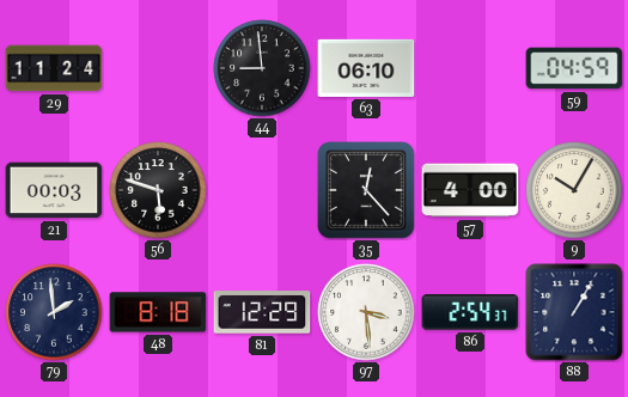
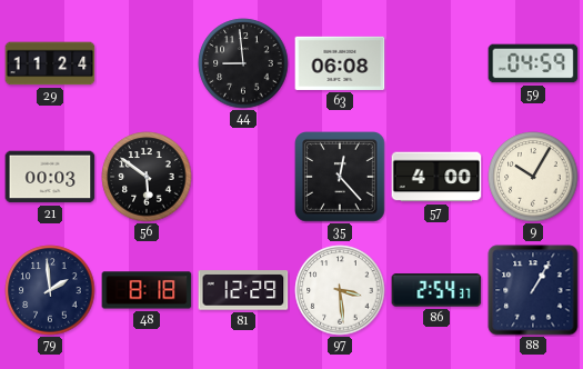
63: 06:10 -> 06:08
56: 5:48 -> 5:51
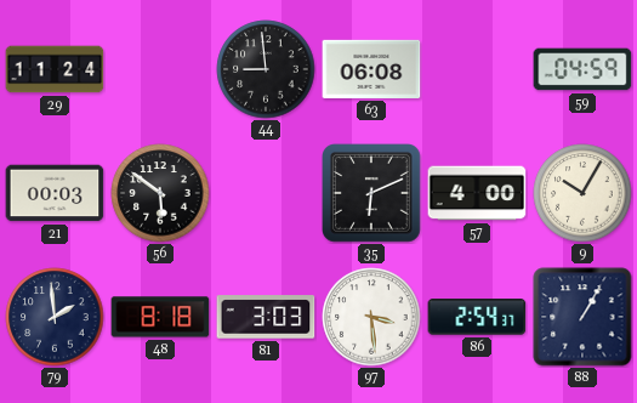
35: 12:23 -> 6:11
81: 12:29 -> 3:03
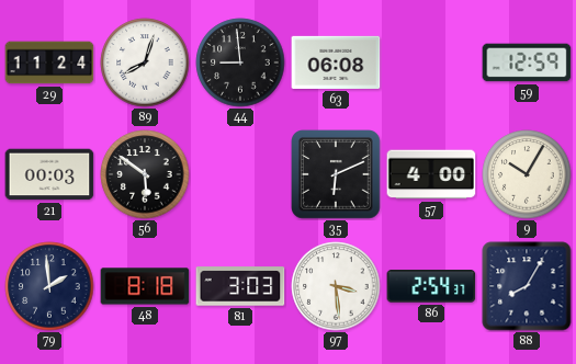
89: none -> 8:03
59: 04:59 -> 12:59
88: 1:05 -> 8:05
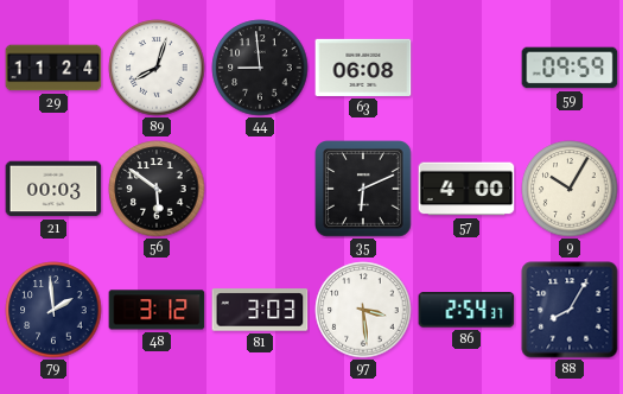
59: 12:59 -> 09:59
48: 8:18 -> 3:12
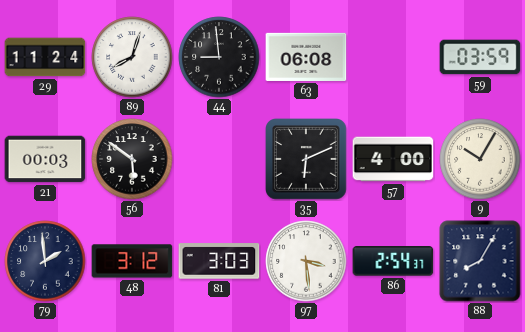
59: 09:59 -> 03:59
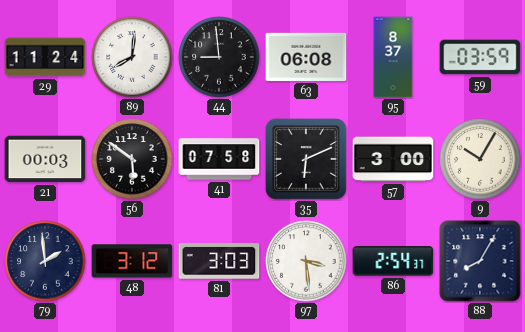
89: 8:03 -> 8:01
95: none -> 8:37
41: none -> 07:58
57: 4:00 -> 3:00
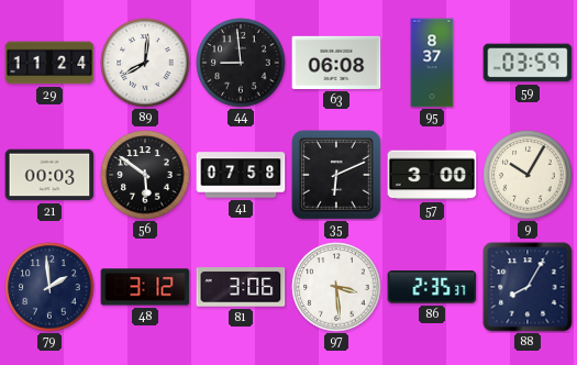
81: 3:03 -> 3:06
86: 2:54 -> 2:35
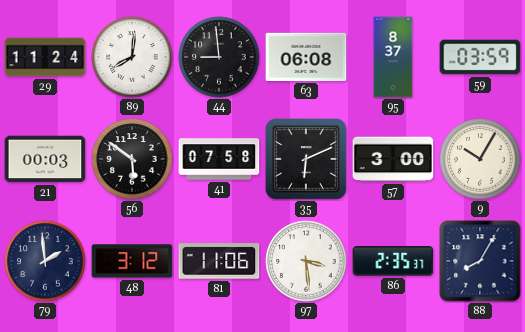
81: 3:06 -> 11:06
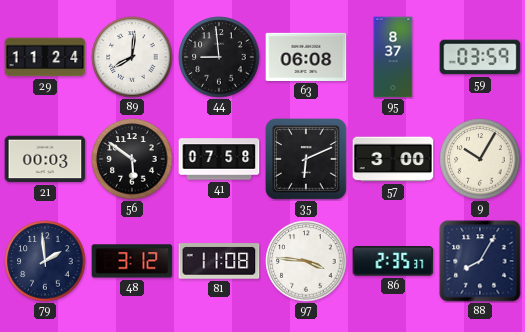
81: 11:06 -> 11:08
97: 3:29 -> 3:46
